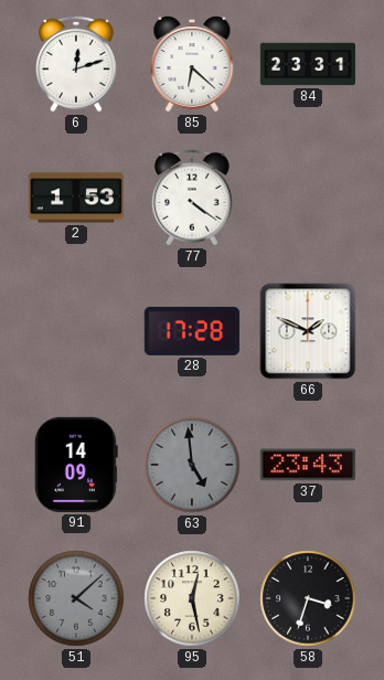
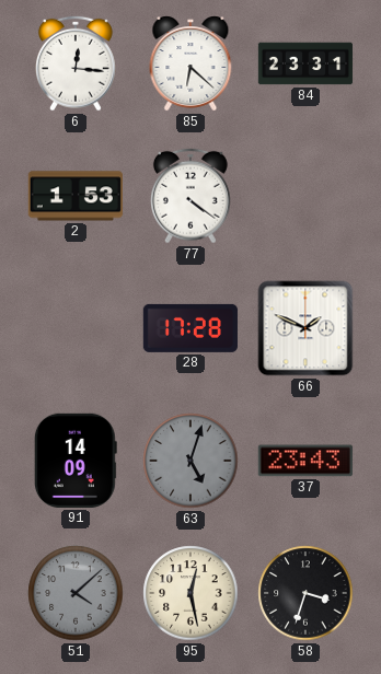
6: 12:12 -> 12:16
63: 4:59 -> 5:03
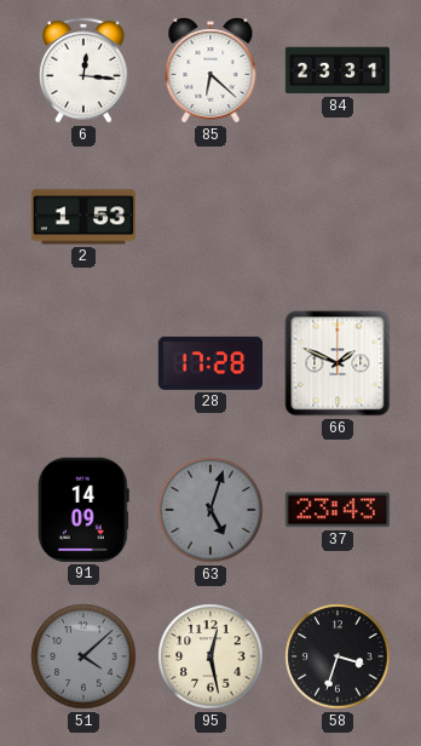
77: 4:21 -> none
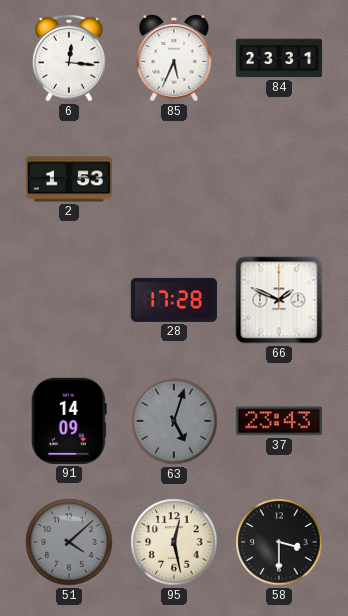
85: 6:22 -> 5:34
58: 3:33 -> 3:30
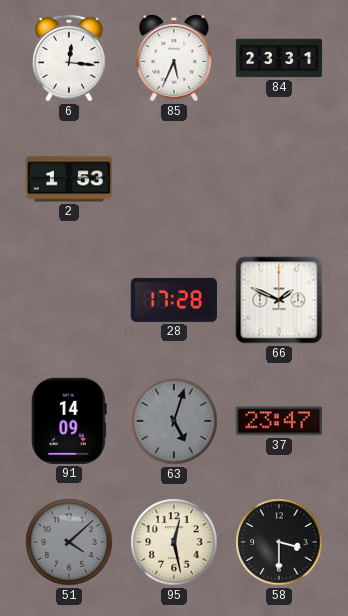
37: 23:43 -> 23:47
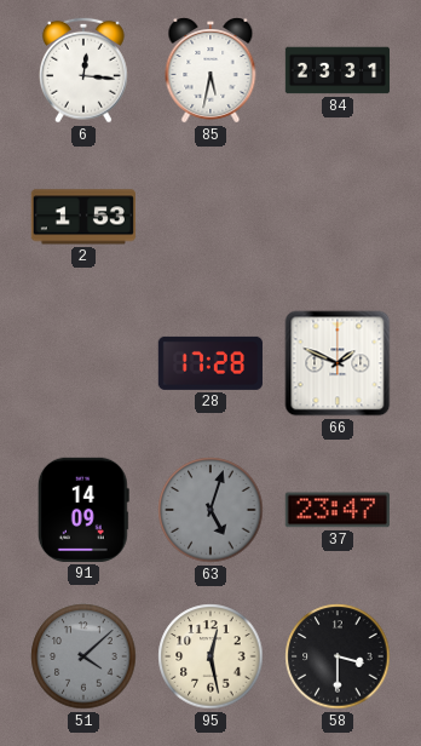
85: 5:34 -> 5:32
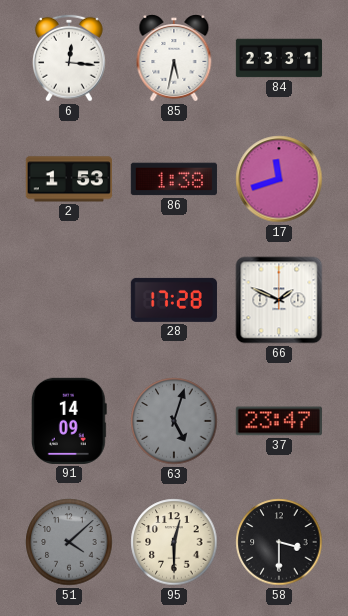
86: none -> 1:38
17: none -> 11:42
95: 12:28 -> 12:30
